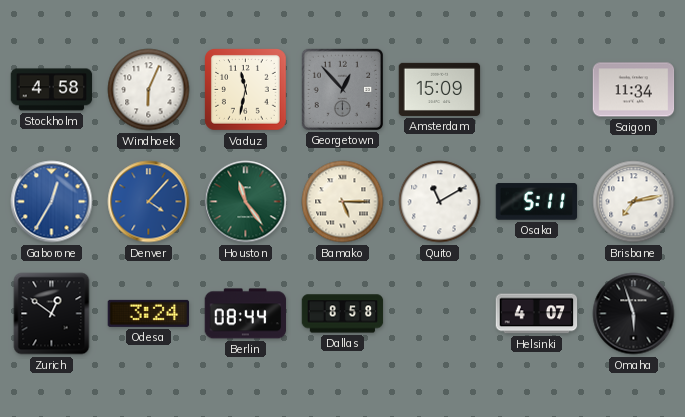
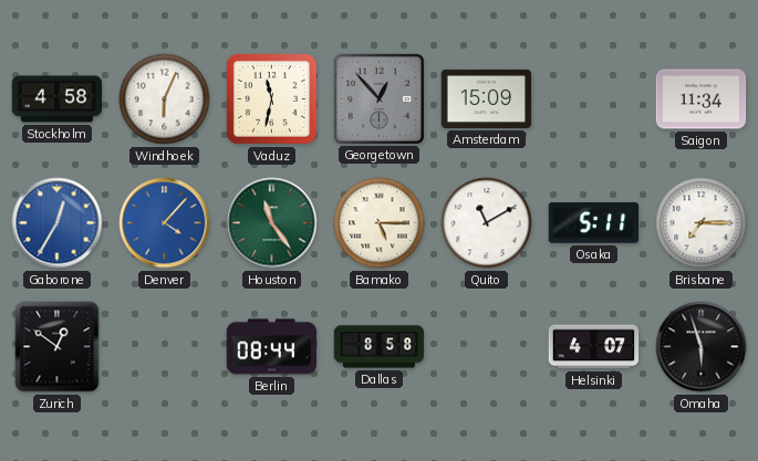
Brisbane: 7:13 -> 7:15
Odesa: 3:24 -> none
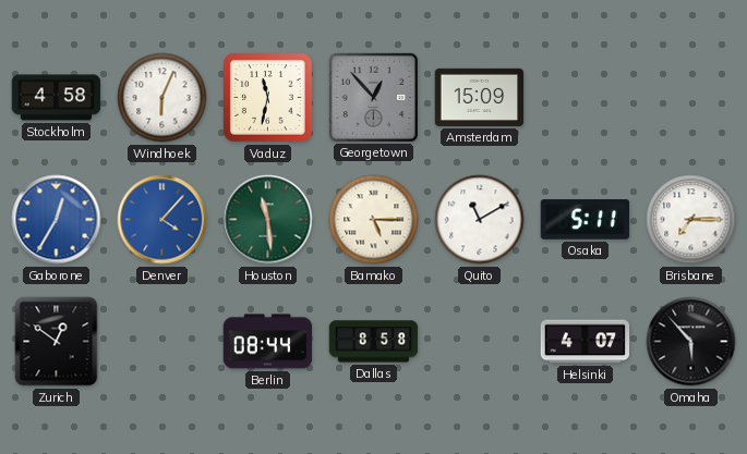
Saigon: 11:34 -> none
Houston: 11:24 -> 11:29
Omaha: 5:57 -> 5:53
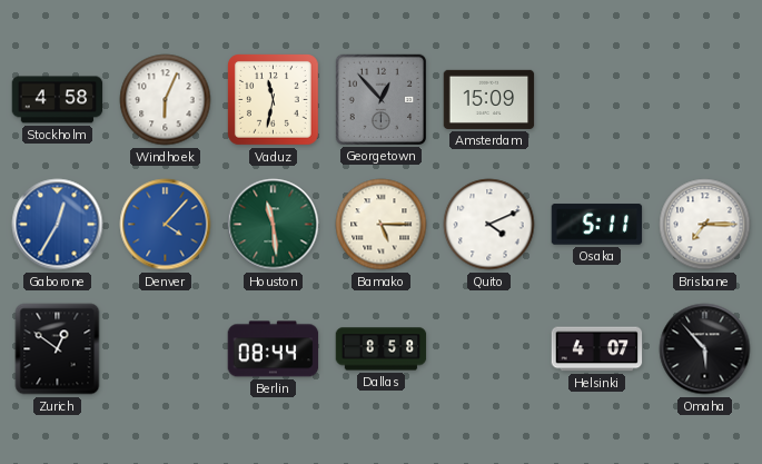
Quito: 11:10 -> 4:11
